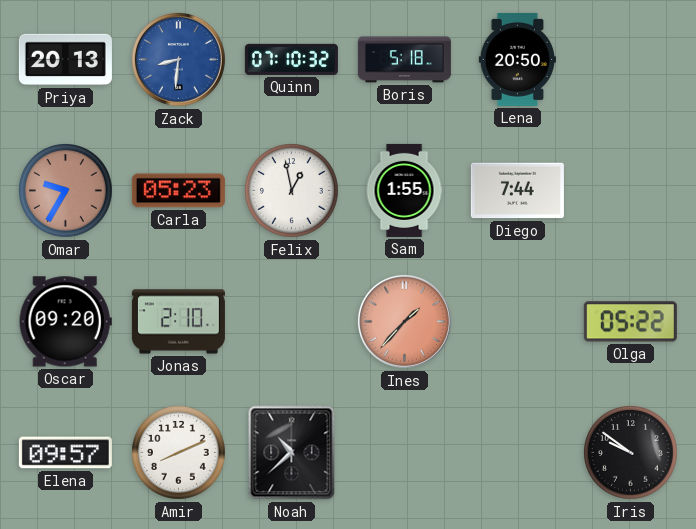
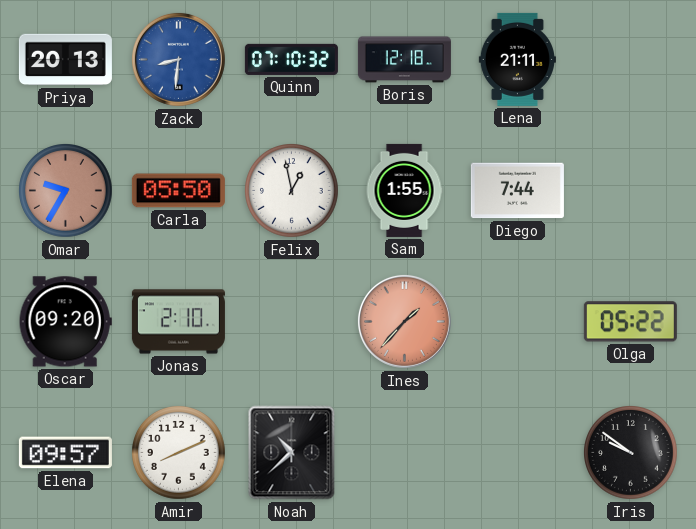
Boris: 5:18 -> 12:18
Lena: 20:50 -> 21:11
Carla: 05:23 -> 05:50
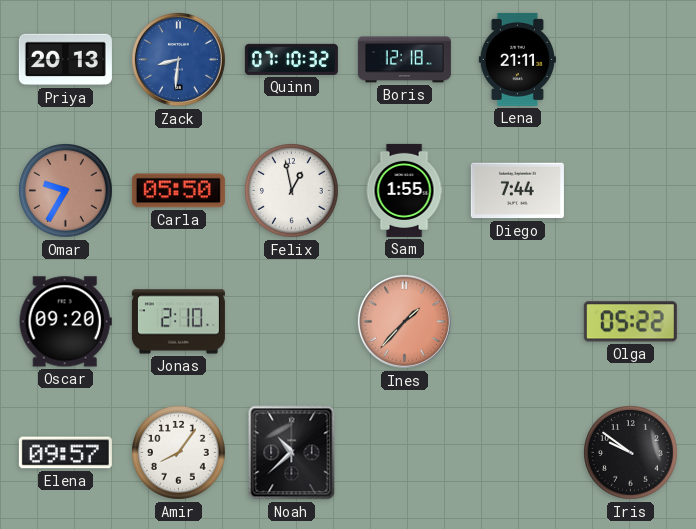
Amir: 8:11 -> 8:06
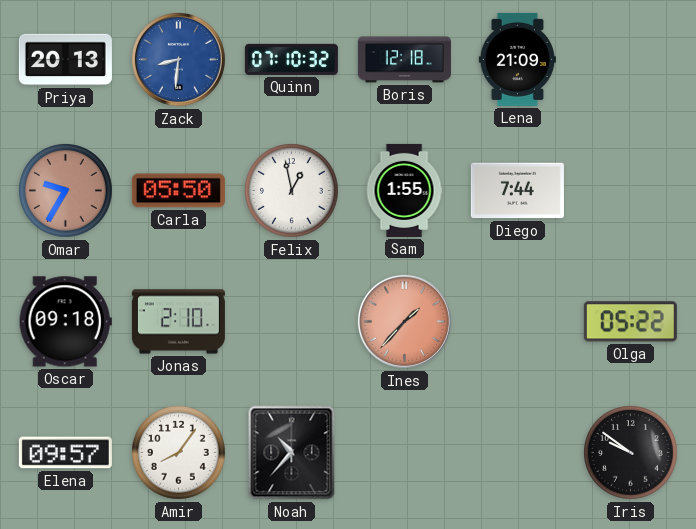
Lena: 21:11 -> 21:09
Oscar: 09:20 -> 09:18
Noah: 10:38 -> 10:37
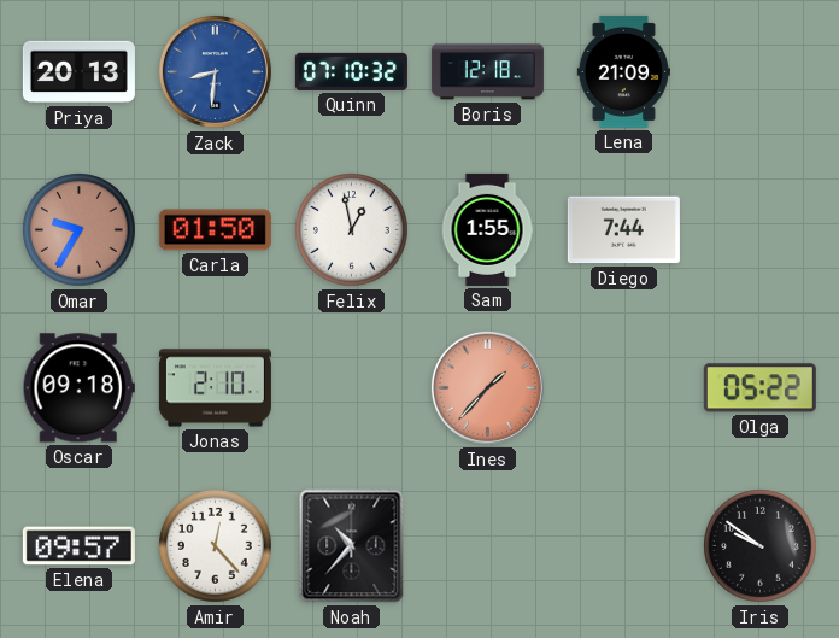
Carla: 05:50 -> 01:50
Amir: 8:06 -> 12:23
